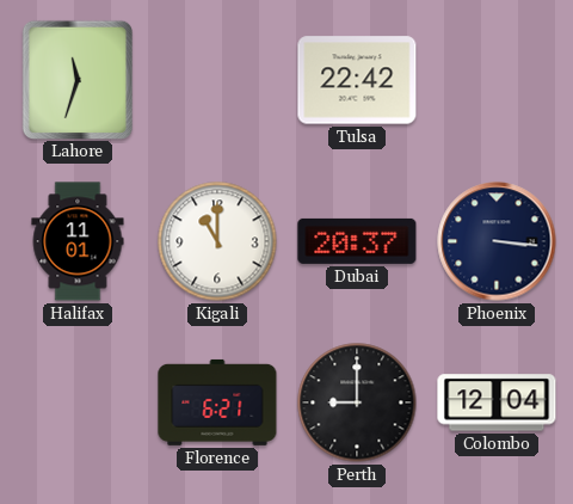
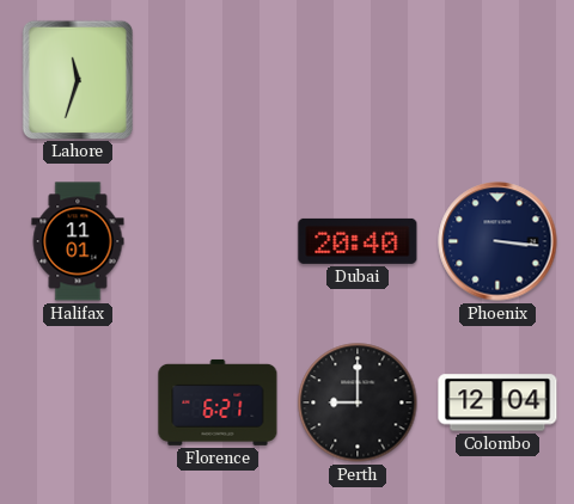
Tulsa: 22:42 -> none
Kigali: 11:00 -> none
Dubai: 20:37 -> 20:40
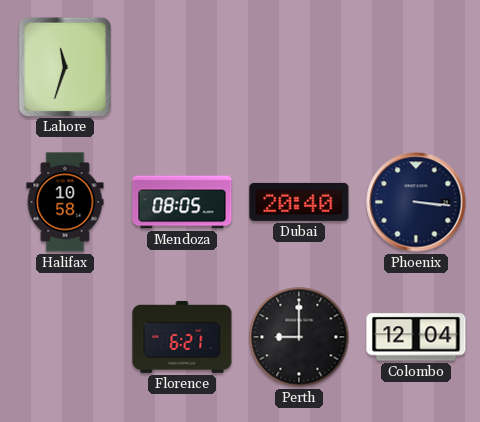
Halifax: 11:01 -> 10:58
Mendoza: none -> 08:05
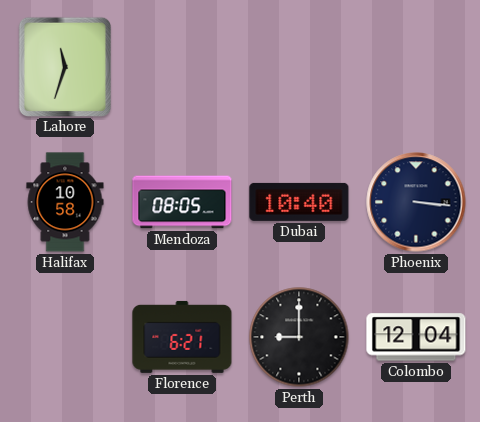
Dubai: 20:40 -> 10:40
